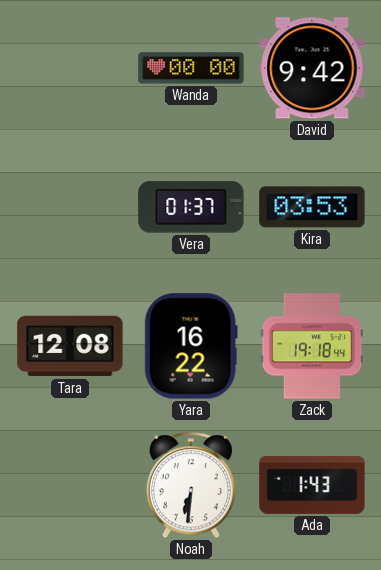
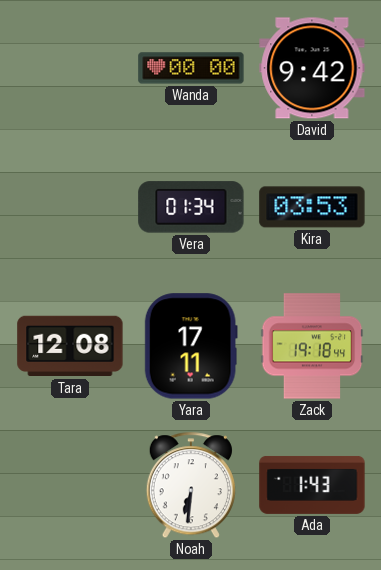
Vera: 01:37 -> 01:34
Yara: 16:22 -> 17:11
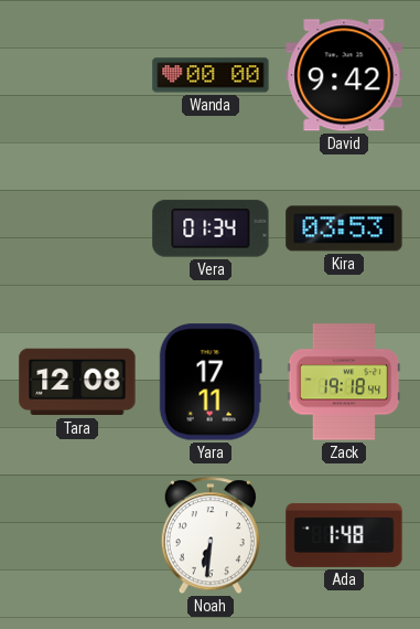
Ada: 1:43 -> 1:48
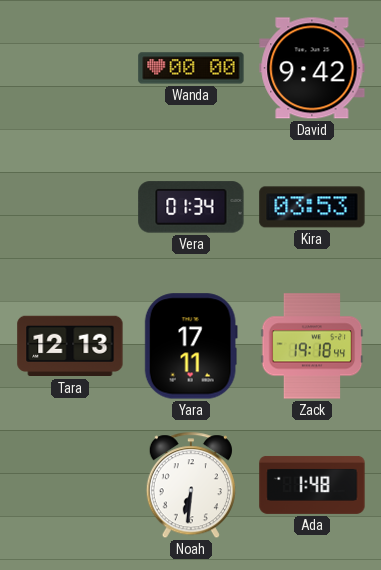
Tara: 12:08 -> 12:13
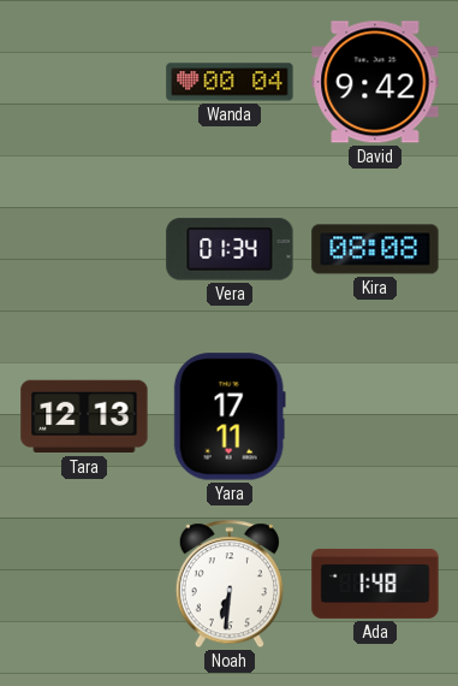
Wanda: 00:00 -> 00:04
Kira: 03:53 -> 08:08
Zack: 19:18 -> none
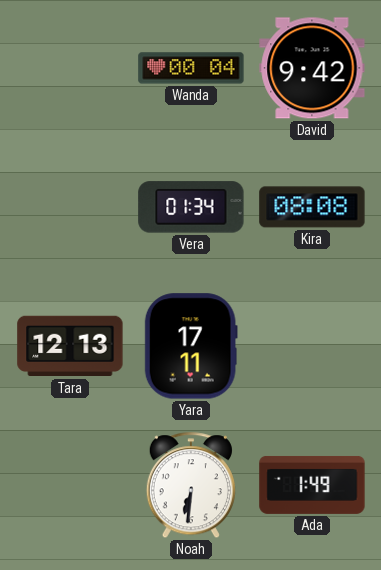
Ada: 1:48 -> 1:49
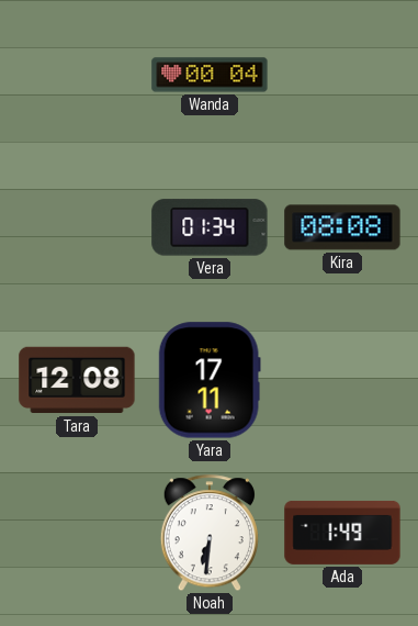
David: 9:42 -> none
Tara: 12:13 -> 12:08
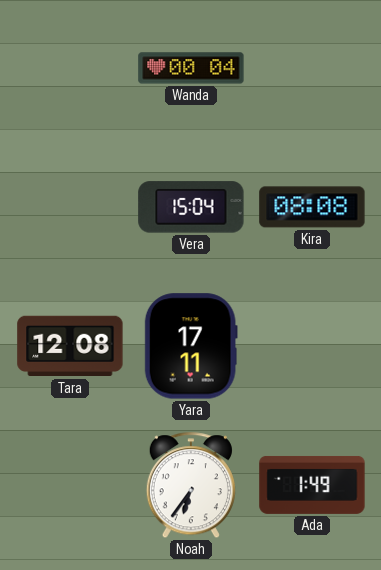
Vera: 01:34 -> 15:04
Noah: 6:31 -> 6:36
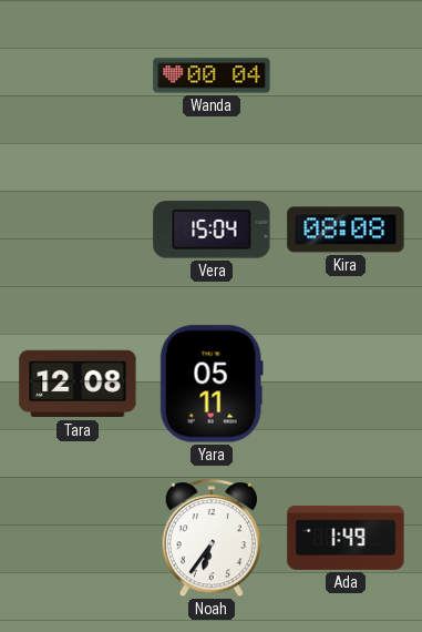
Yara: 17:11 -> 05:11
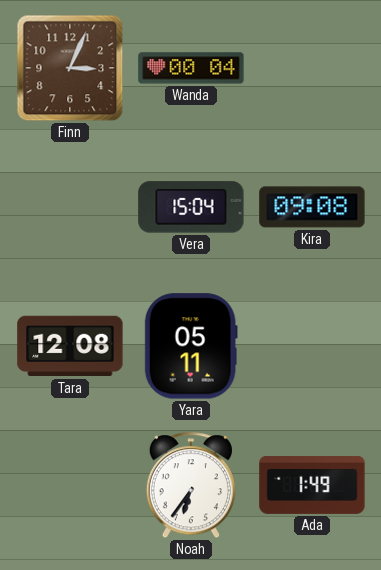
Finn: none -> 3:04
Kira: 08:08 -> 09:08
